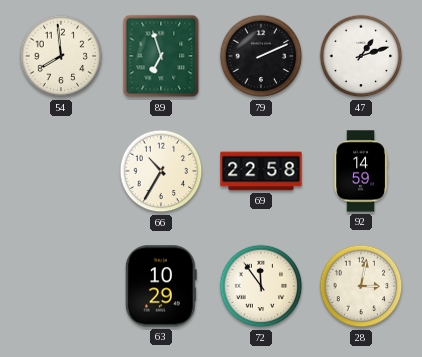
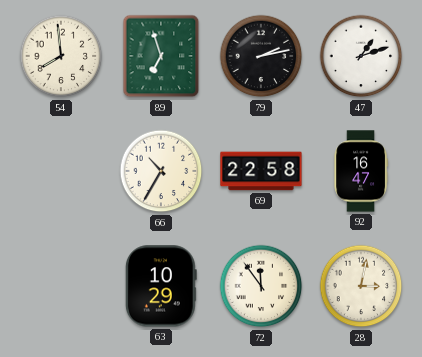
79: 2:11 -> 2:13
92: 14:59 -> 16:47
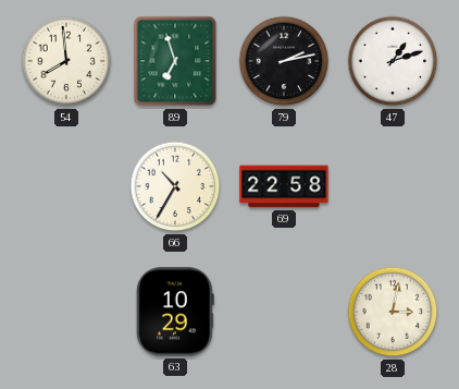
92: 16:47 -> none
72: 11:54 -> none
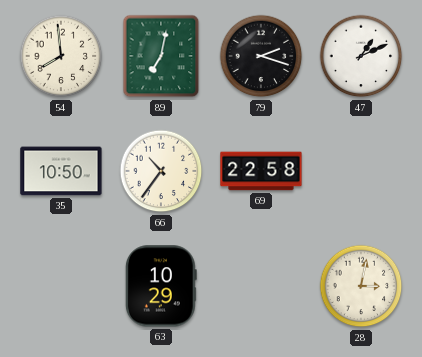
89: 6:57 -> 7:02
79: 2:13 -> 2:18
47: 1:12 -> 1:11
35: none -> 10:50
66: 10:35 -> 10:36
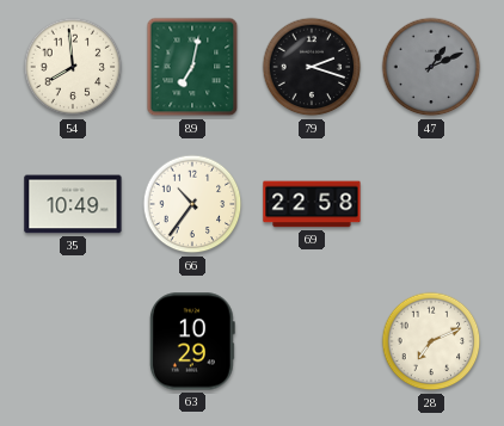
47 dial: white -> grey
35: 10:50 -> 10:49
28: 3:02 -> 7:11
